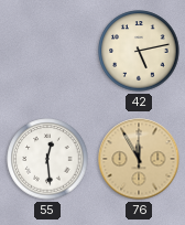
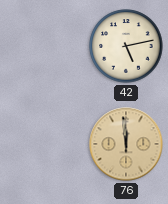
55: 12:29 -> none
76: 11:55 -> 11:59
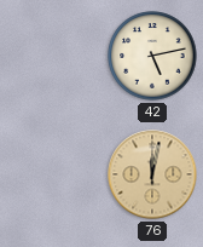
76: 11:59 -> 12:02
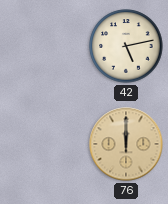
76: 12:02 -> 12:00
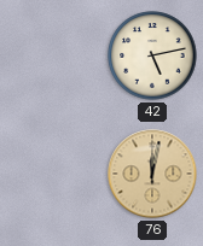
76: 12:00 -> 12:02
